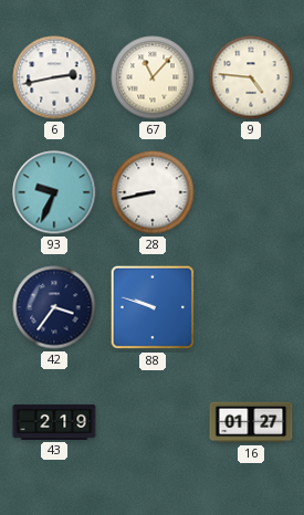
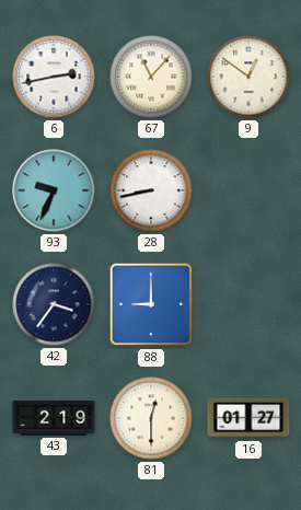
9: 4:46 -> 12:51
88: 9:48 -> 9:00
81: none -> 12:30
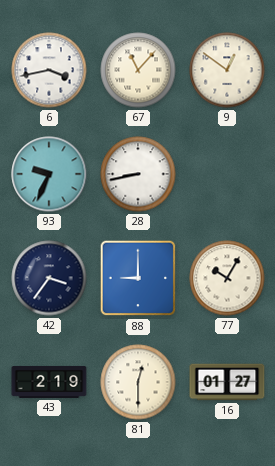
6: 2:43 -> 3:43
77: none -> 10:05
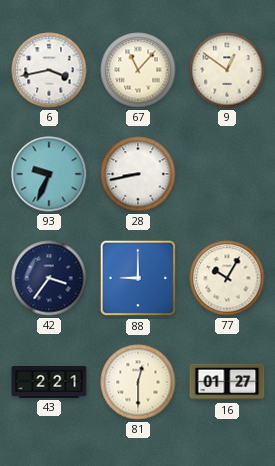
43: 2:19 -> 2:21
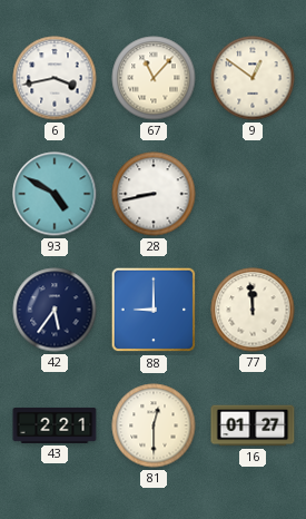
93: 9:34 -> 4:50
42: 3:36 -> 5:36
77: 10:05 -> 11:59
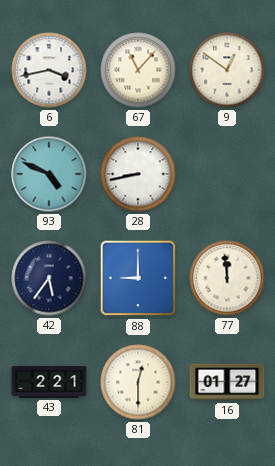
93: 4:50 -> 4:49
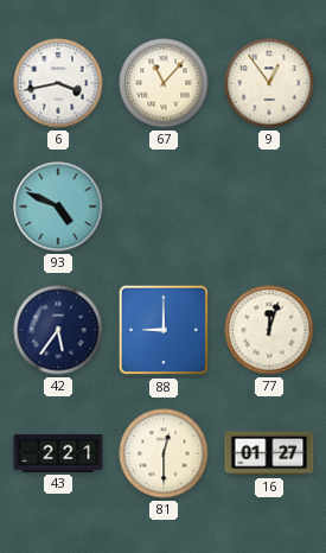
9: 12:51 -> 12:54
28: 8:43 -> none
77: 11:59 -> 12:03
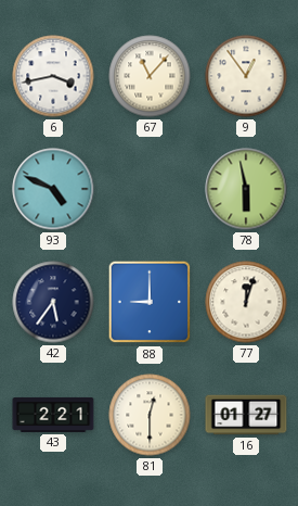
78: none -> 5:58
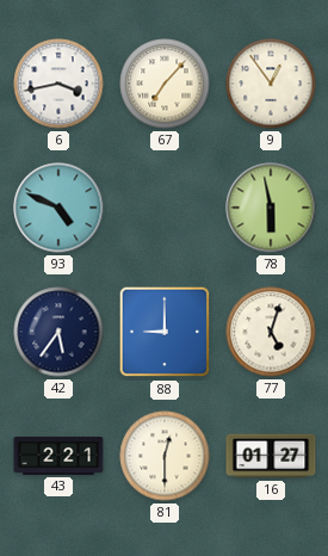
67: 11:07 -> 7:07
77: 12:03 -> 5:03
